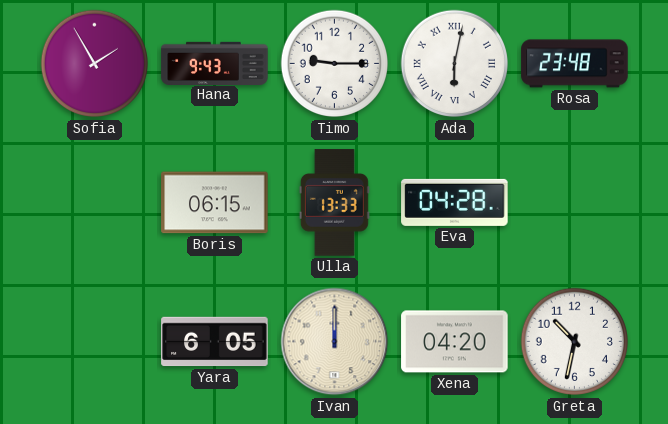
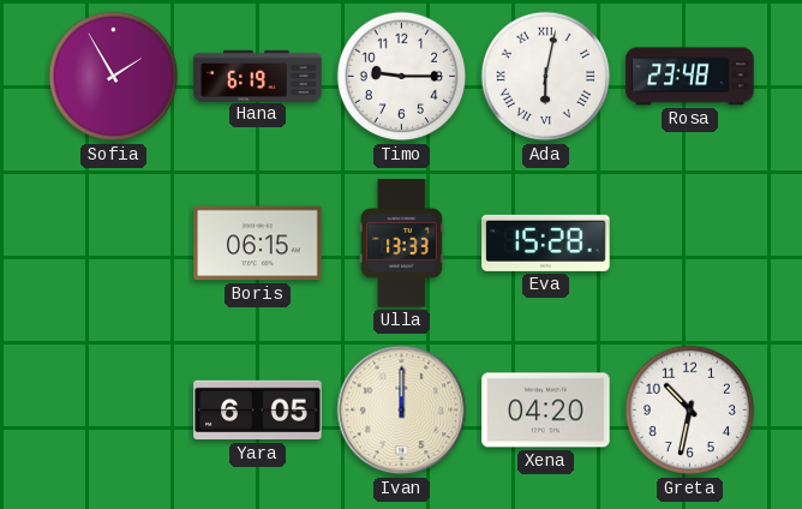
Hana: 9:43 -> 6:19
Eva: 04:28 -> 15:28
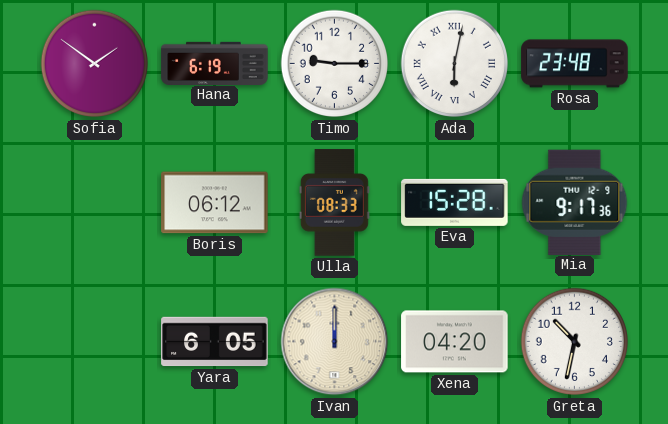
Sofia: 1:55 -> 1:51
Boris: 06:15 -> 06:12
Ulla: 13:33 -> 08:33
Mia: none -> 9:17
